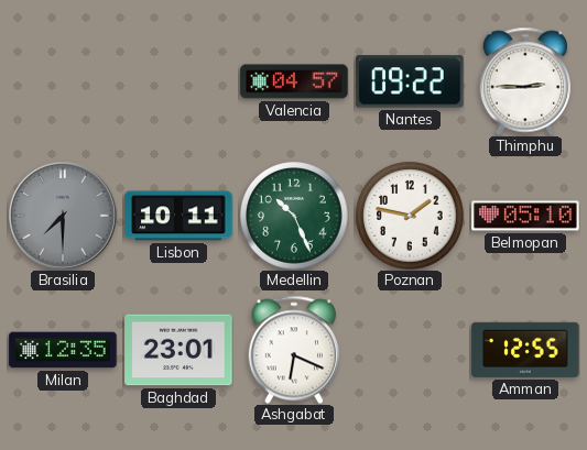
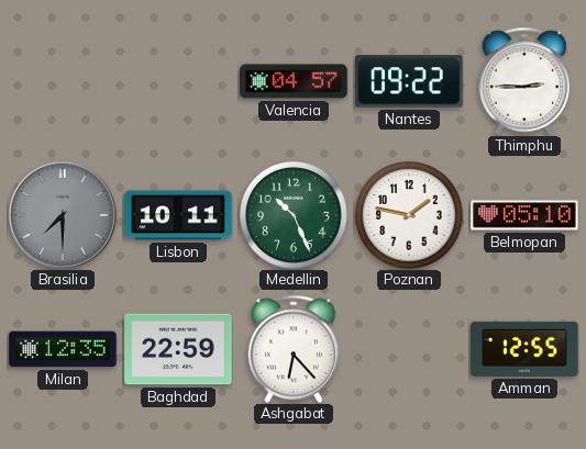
Baghdad: 23:01 -> 22:59
Ashgabat: 6:19 -> 6:23
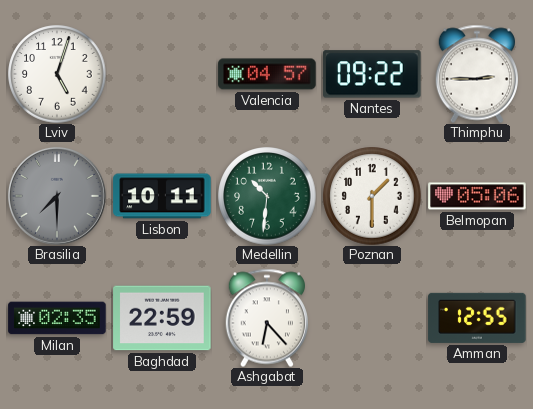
Lviv: none -> 5:03
Medellin: 10:26 -> 10:31
Poznan: 1:47 -> 1:30
Belmopan: 05:10 -> 05:06
Milan: 12:35 -> 02:35
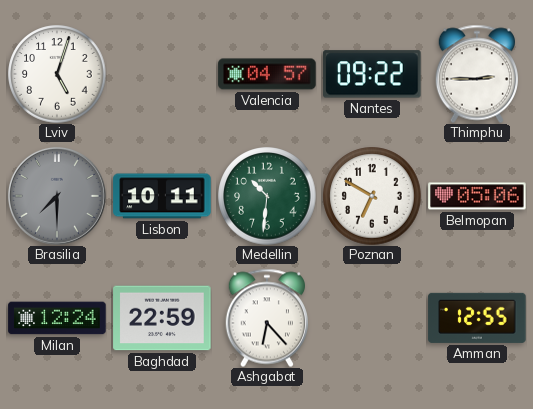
Poznan: 1:30 -> 6:50
Milan: 02:35 -> 12:24
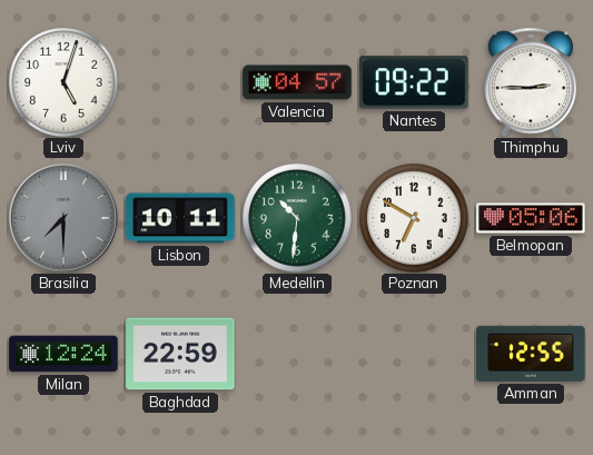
Ashgabat: 6:23 -> none
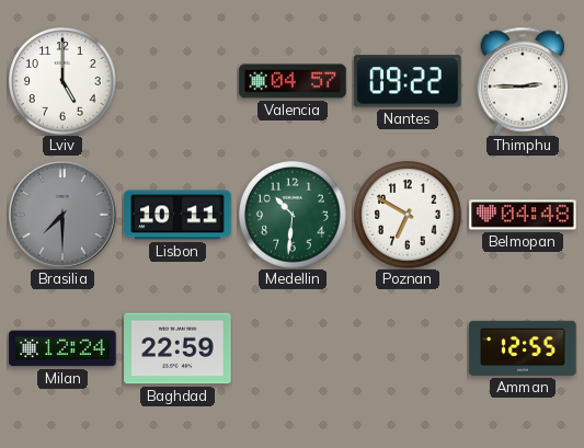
Lviv: 5:03 -> 5:00
Belmopan: 05:06 -> 04:48
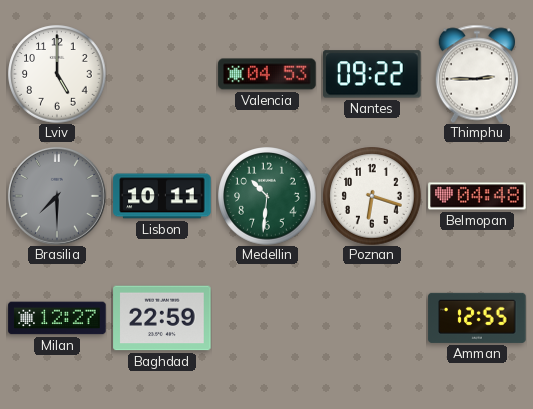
Valencia: 04:57 -> 04:53
Poznan: 6:50 -> 6:18
Milan: 12:24 -> 12:27
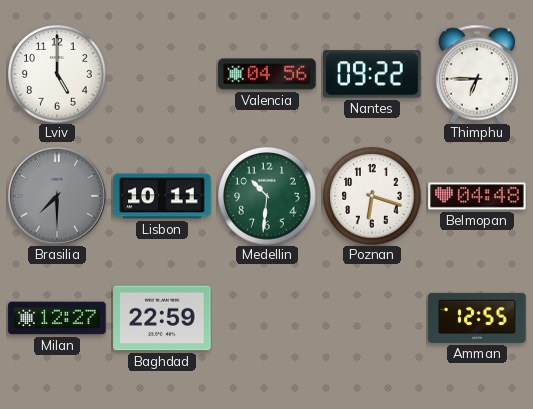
Valencia: 04:53 -> 04:56
Thimphu: 2:45 -> 6:45
